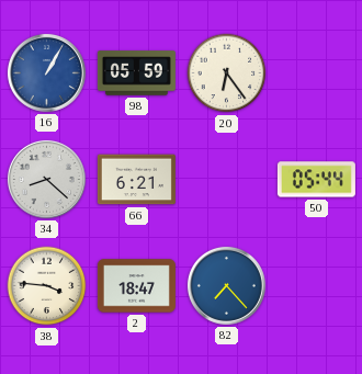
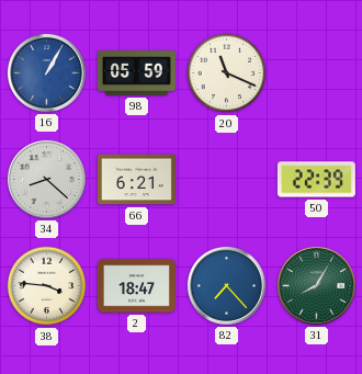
20: 6:24 -> 11:19
50: 05:44 -> 22:39
31: none -> 8:05
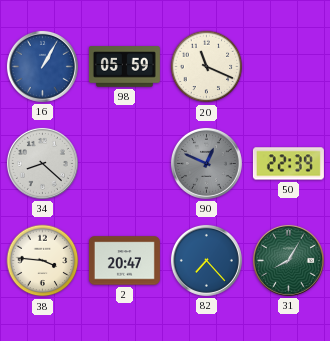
66: 6:21 -> none
90: none -> 12:49
2: 18:47 -> 20:47
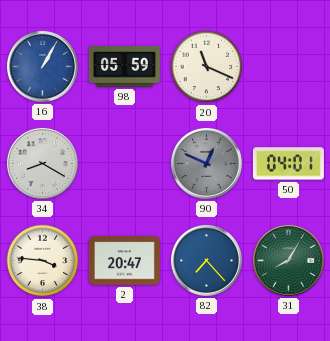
34: 8:22 -> 8:20
50: 22:39 -> 04:01
